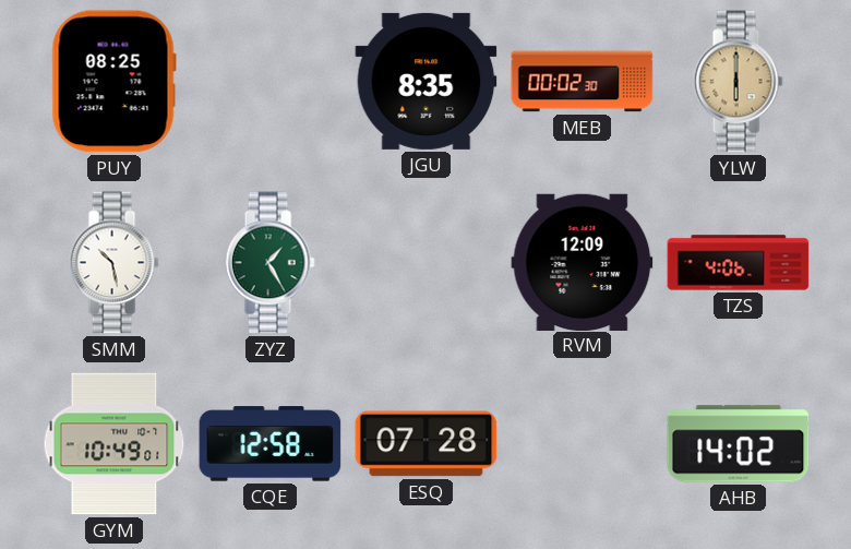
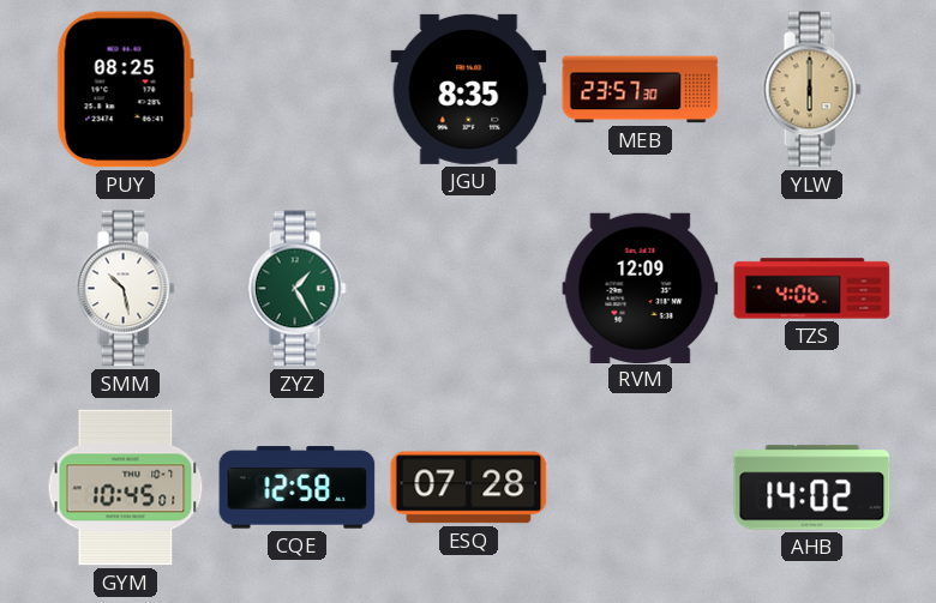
MEB: 00:02 -> 23:57
GYM: 10:49 -> 10:45
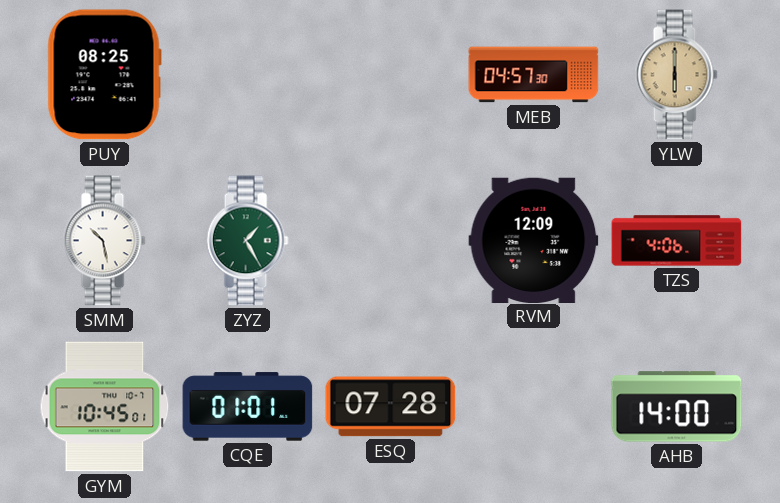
JGU: 8:35 -> none
MEB: 23:57 -> 04:57
CQE: 12:58 -> 01:01
AHB: 14:02 -> 14:00
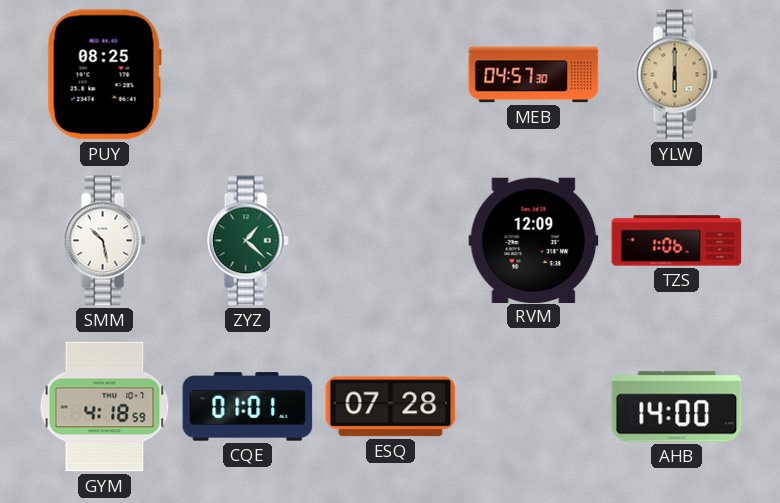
ZYZ: 1:25 -> 1:22
TZS: 4:06 -> 1:06
GYM: 10:45 -> 4:18
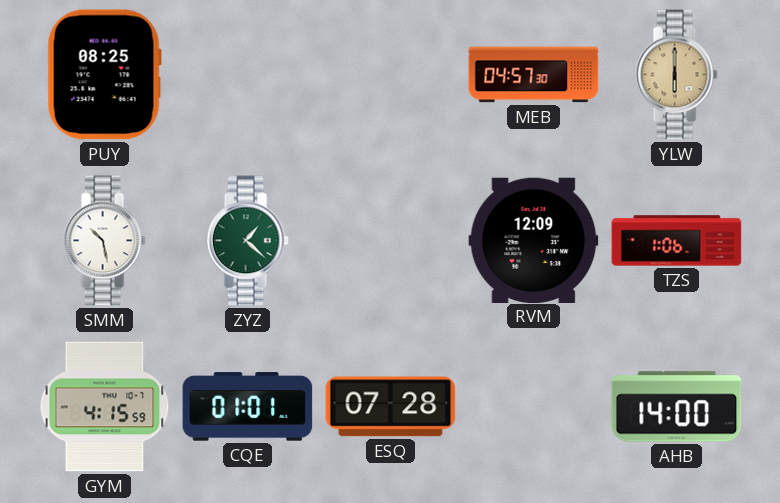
GYM: 4:18 -> 4:15
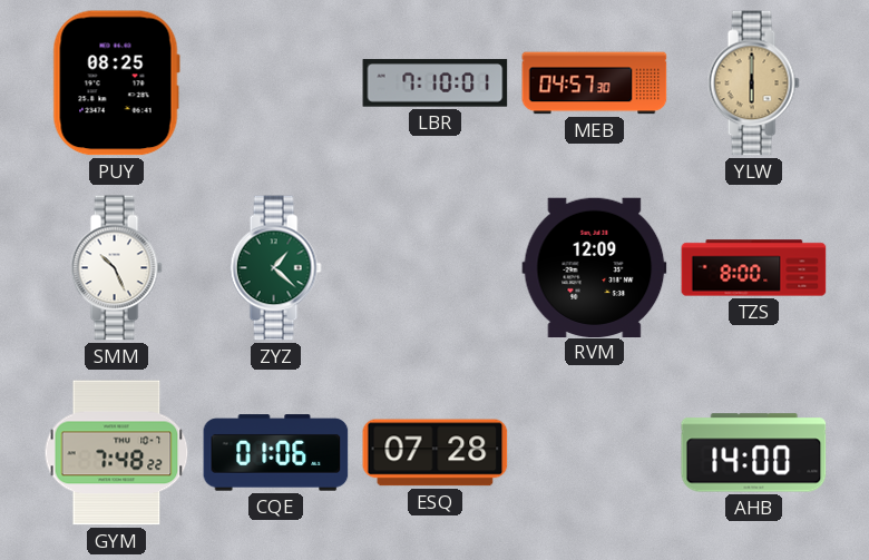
LBR: none -> 7:10
SMM: 10:28 -> 10:26
TZS: 1:06 -> 8:00
GYM: 4:15 -> 7:48
CQE: 01:01 -> 01:06
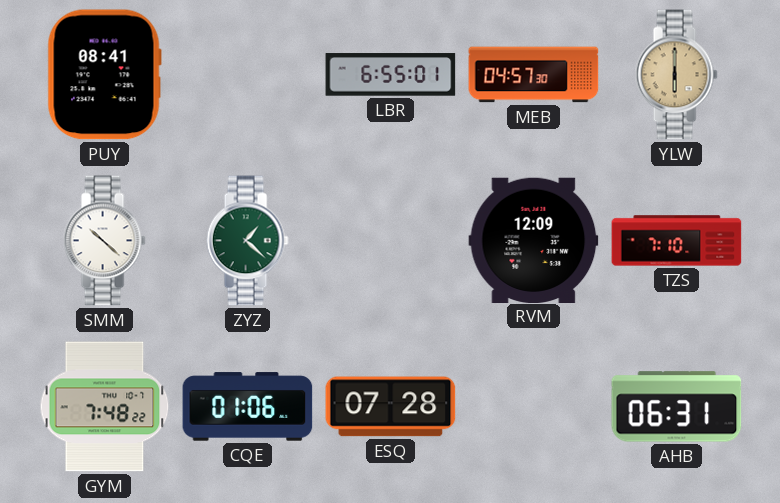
PUY: 08:25 -> 08:41
LBR: 7:10 -> 6:55
SMM: 10:26 -> 10:22
TZS: 8:00 -> 7:10
AHB: 14:00 -> 06:31
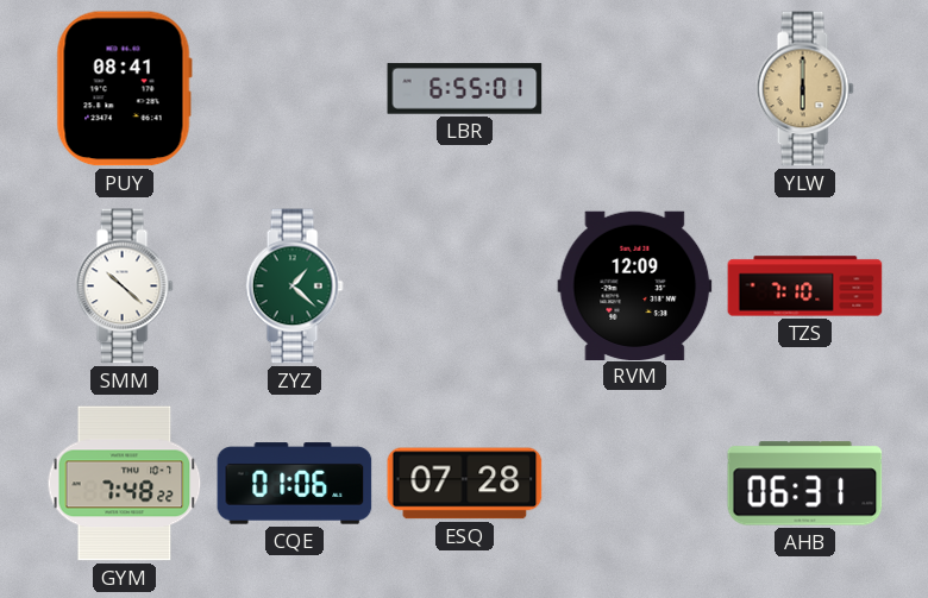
MEB: 04:57 -> none
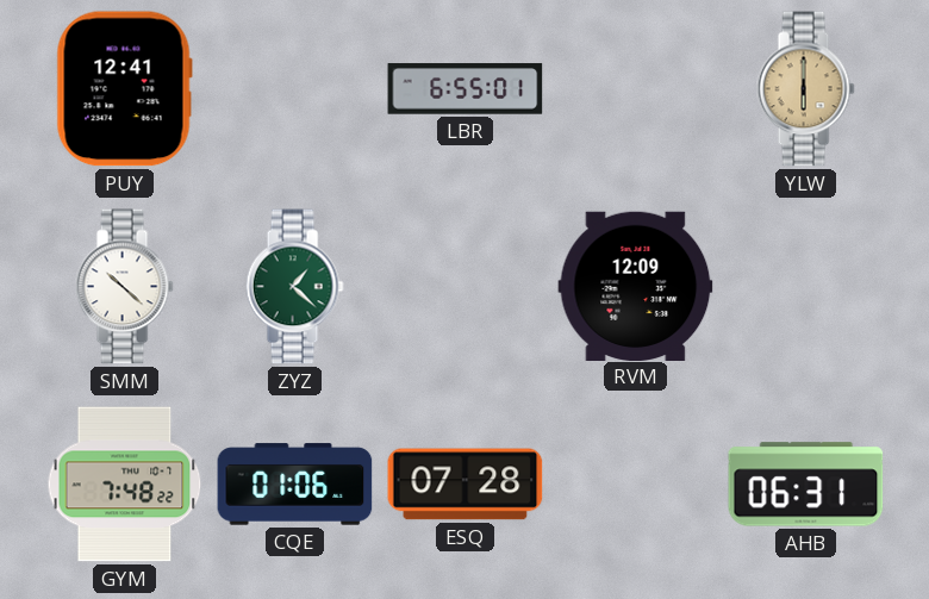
PUY: 08:41 -> 12:41
TZS: 7:10 -> none
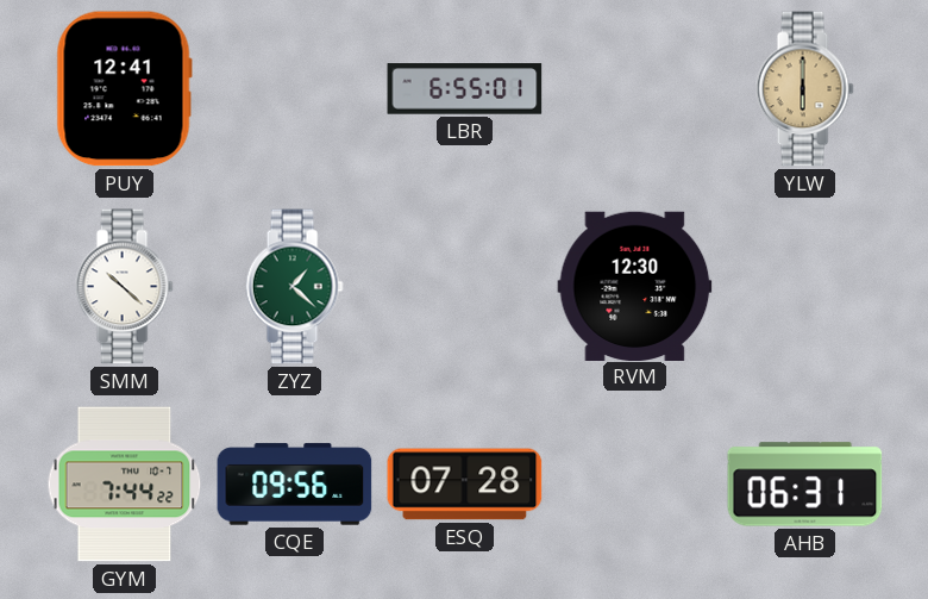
RVM: 12:09 -> 12:30
GYM: 7:48 -> 7:44
CQE: 01:06 -> 09:56
